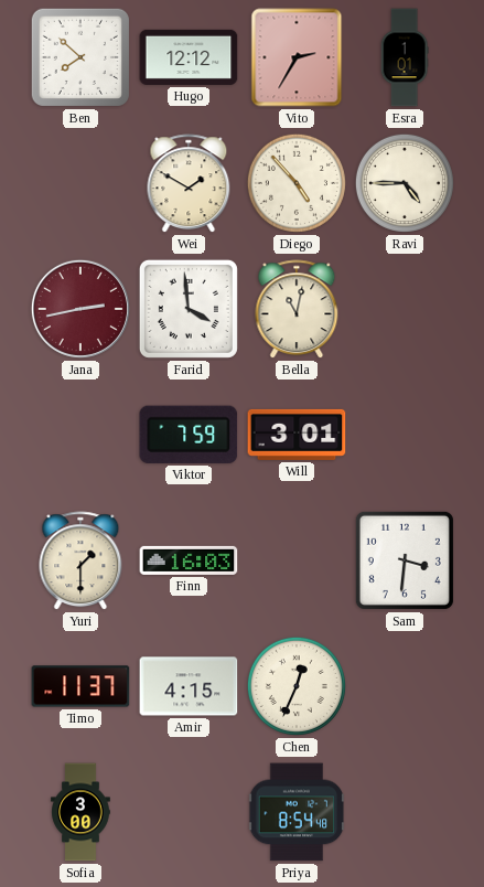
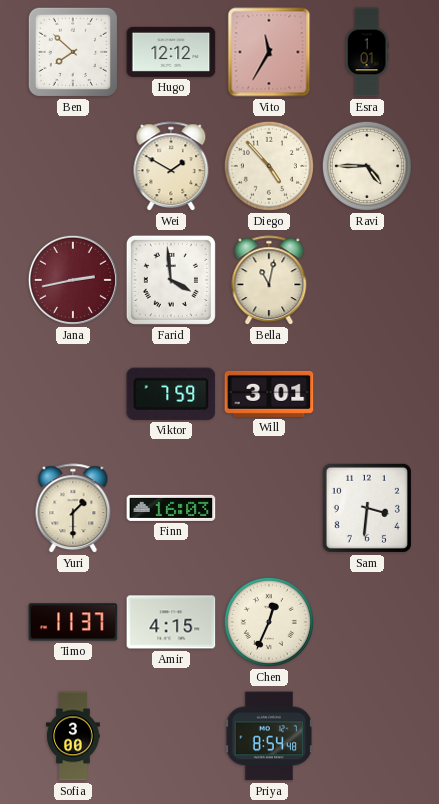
Vito: 2:35 -> 11:35
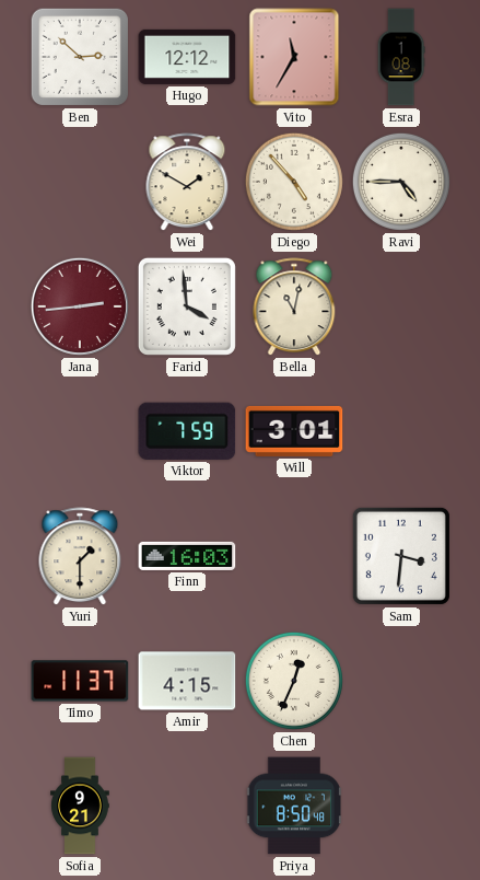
Ben: 7:52 -> 2:52
Esra: 1:01 -> 1:08
Jana: 2:43 -> 2:44
Sofia: 3:00 -> 9:21
Priya: 8:54 -> 8:50
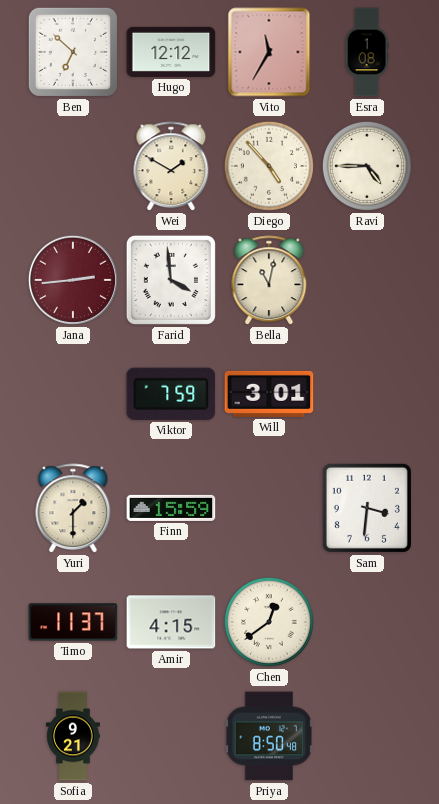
Ben: 2:52 -> 6:52
Finn: 16:03 -> 15:59
Chen: 12:34 -> 12:39
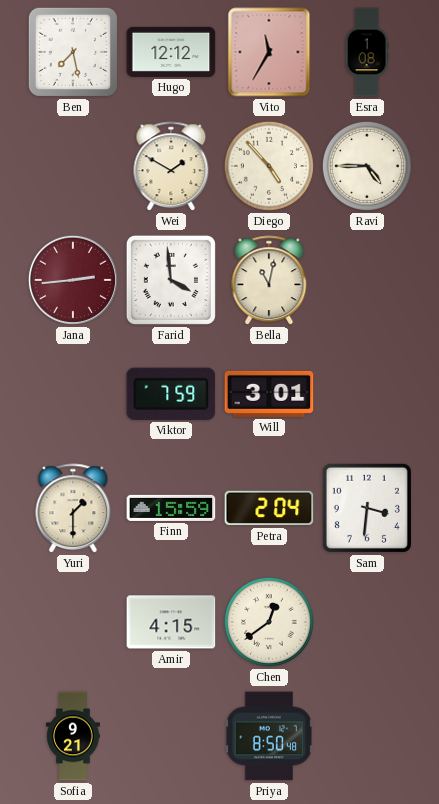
Ben: 6:52 -> 7:28
Petra: none -> 2:04
Timo: 11:37 -> none
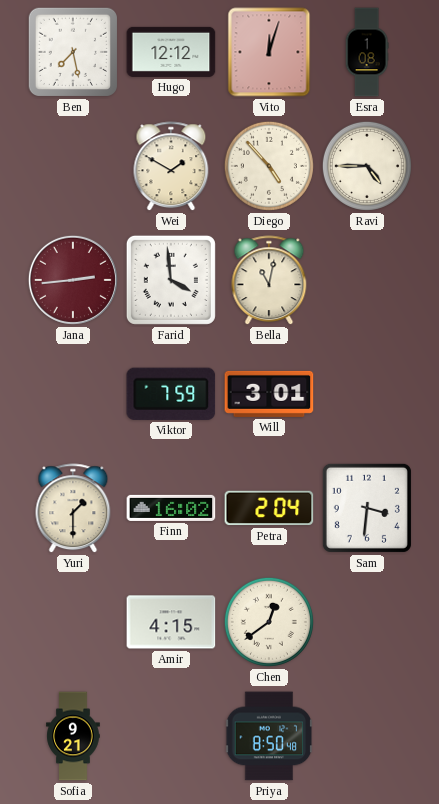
Vito: 11:35 -> 12:03
Finn: 15:59 -> 16:02
